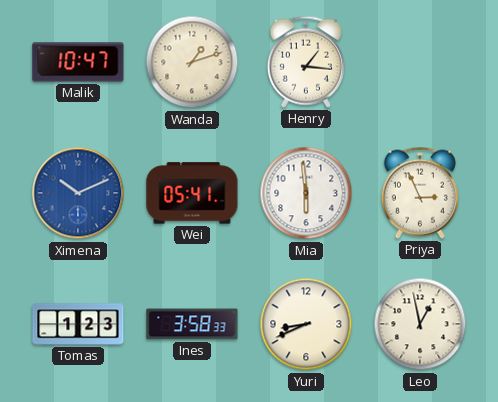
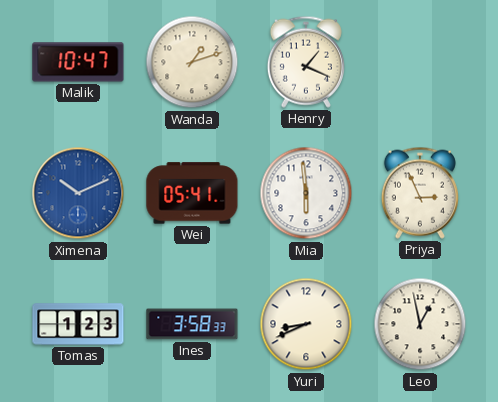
Henry: 1:16 -> 1:19
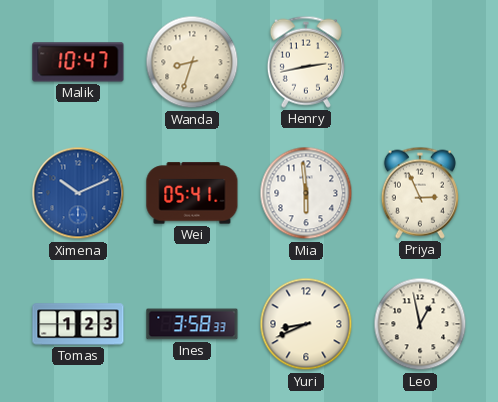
Wanda: 1:12 -> 8:33
Henry: 1:19 -> 2:43
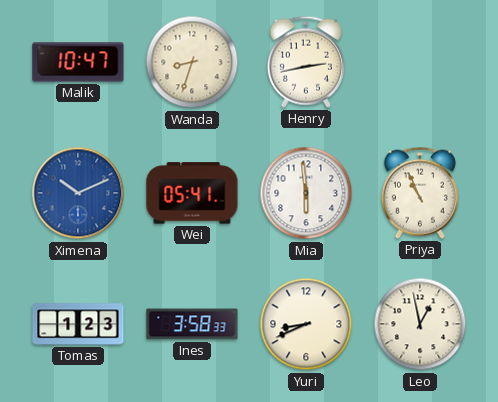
Priya: 2:56 -> 10:56
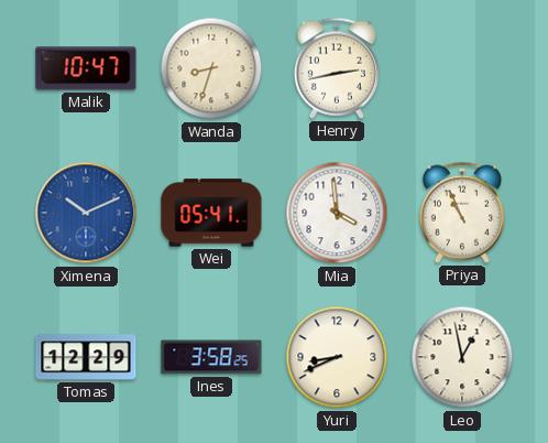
Mia: 5:59 -> 3:59
Tomas: 1:23 -> 12:29
Ines: 3:58:33 -> 3:58:25
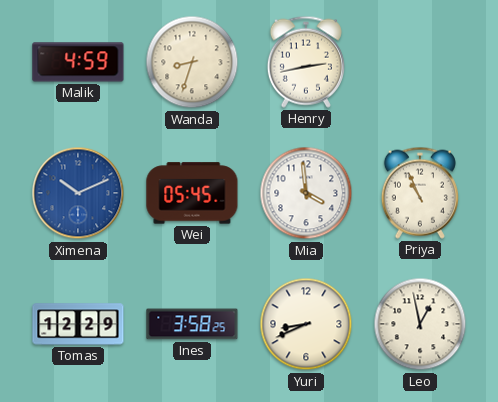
Malik: 10:47 -> 4:59
Wei: 05:41 -> 05:45
